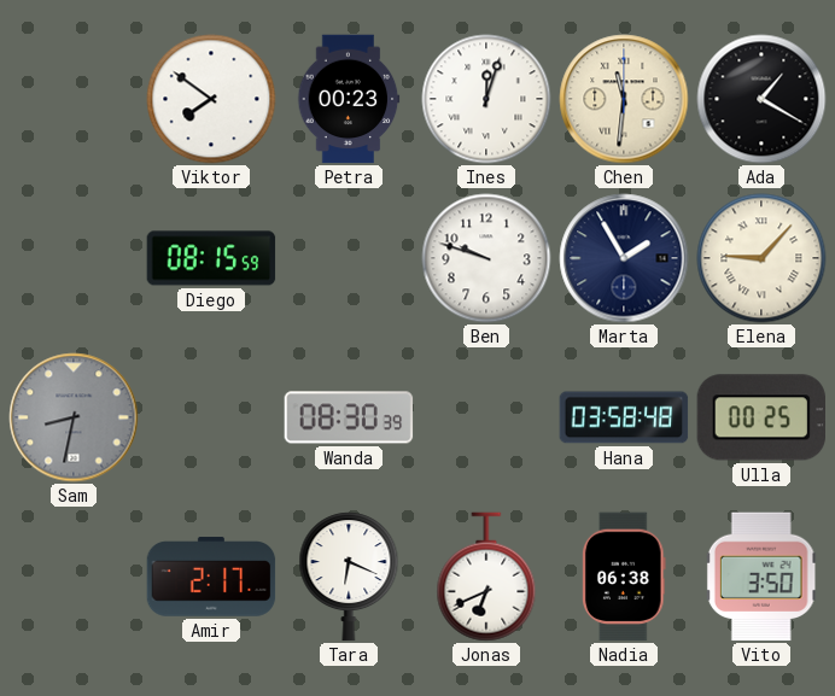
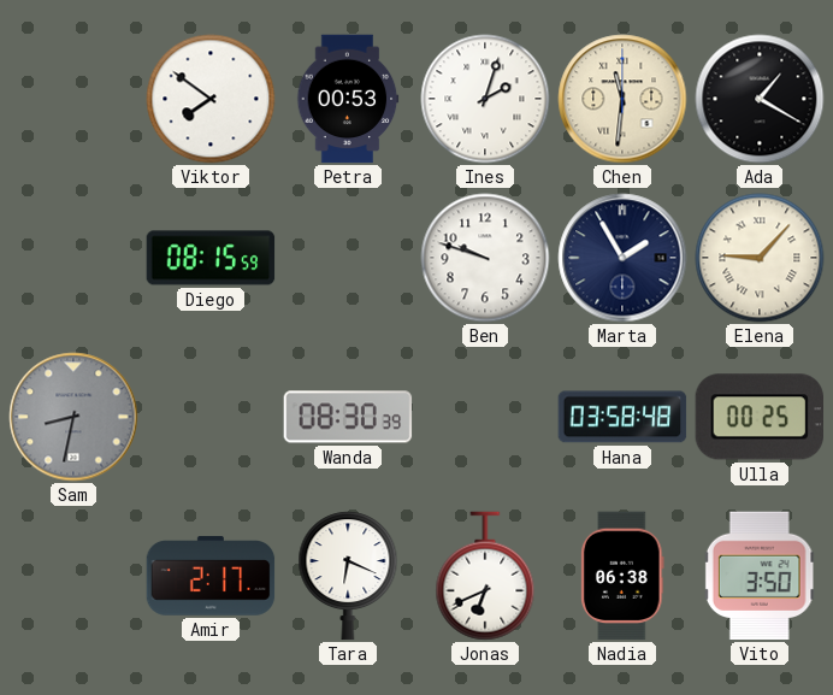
Petra: 00:23 -> 00:53
Ines: 12:03 -> 2:03
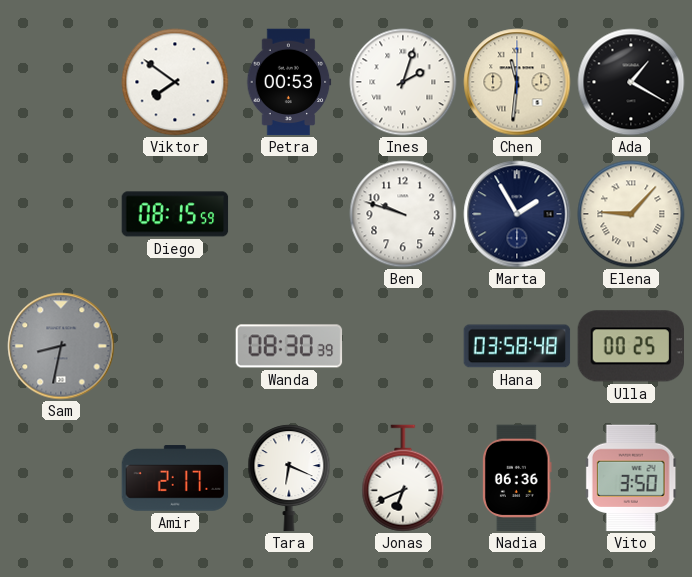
Nadia: 06:38 -> 06:36
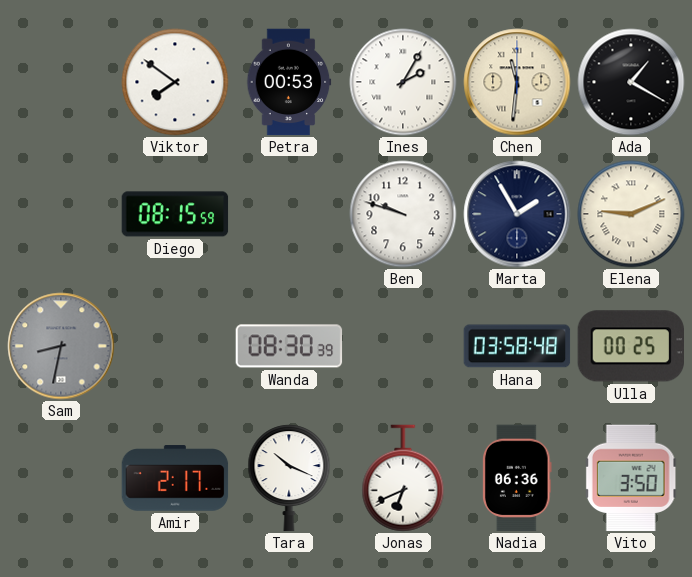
Ines: 2:03 -> 2:05
Elena: 9:07 -> 9:11
Tara: 6:19 -> 10:19
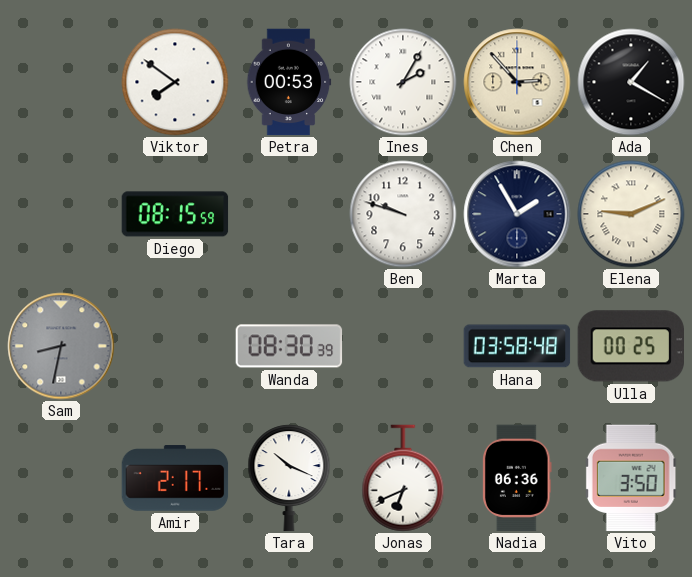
Chen: 11:31 -> 2:53
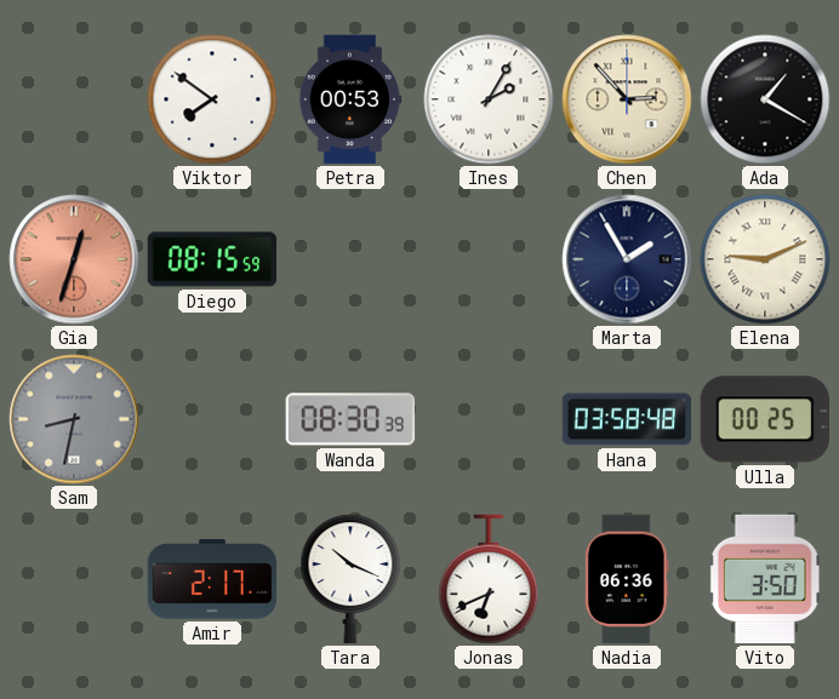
Gia: none -> 12:33
Ben: 9:48 -> none
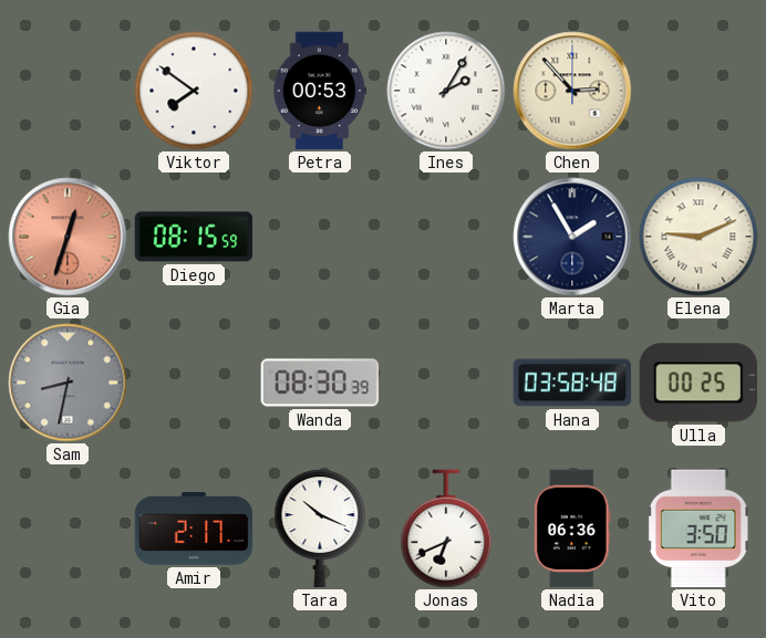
Ada: 1:20 -> none
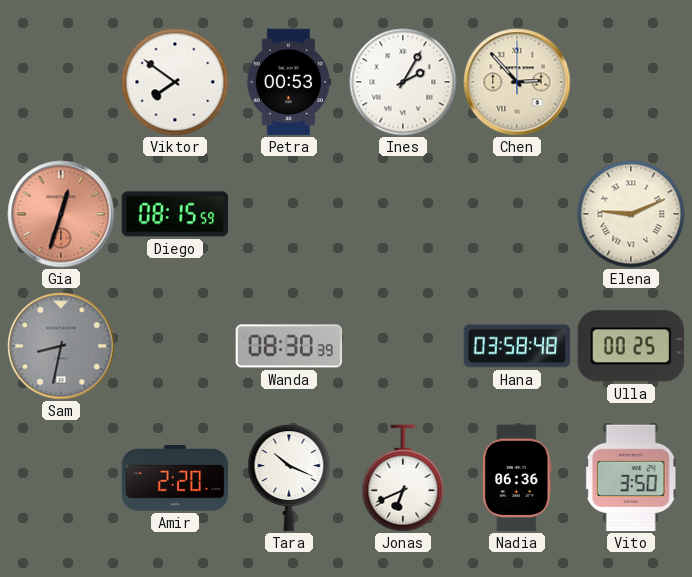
Marta: 1:55 -> none
Amir: 2:17 -> 2:20
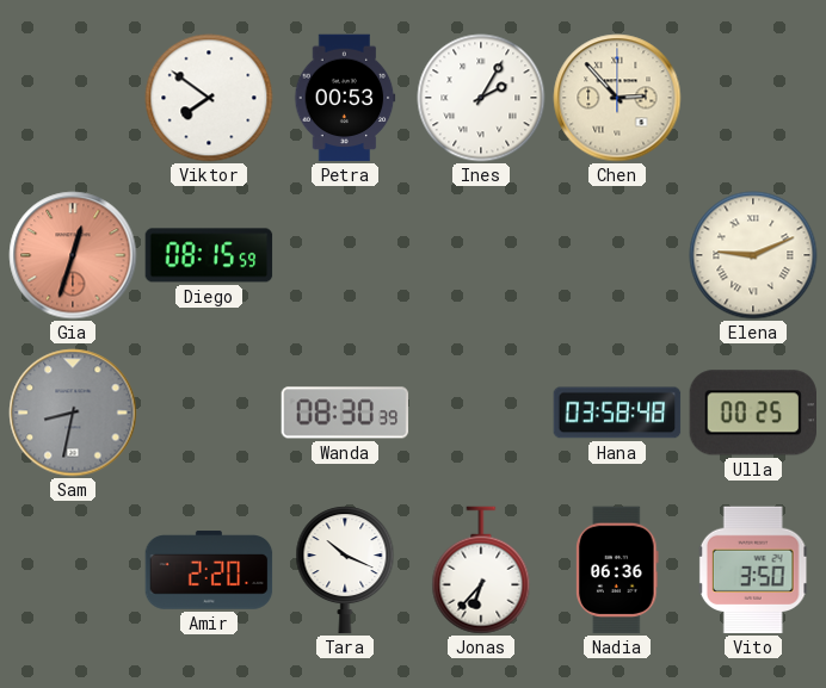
Jonas: 6:41 -> 6:37
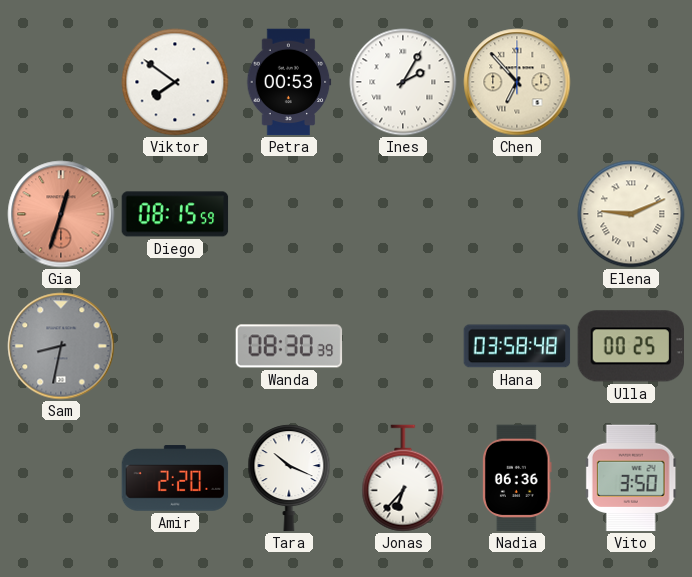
Chen: 2:53 -> 6:53
